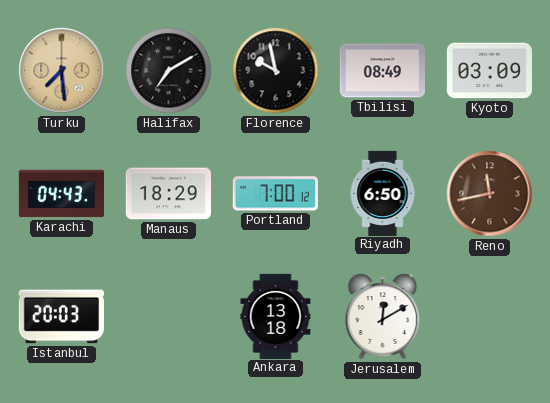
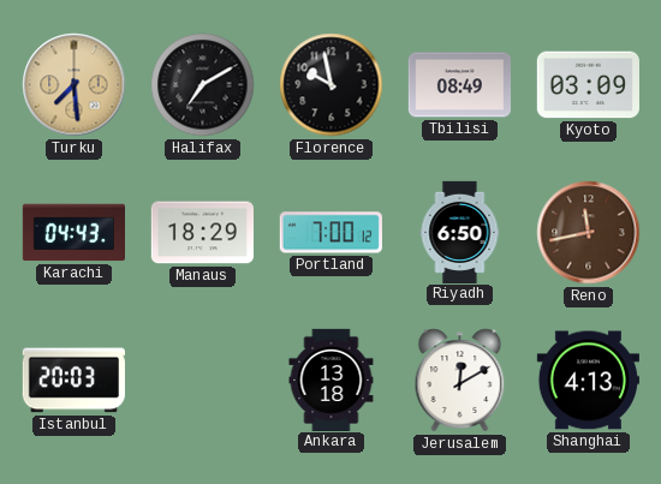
Shanghai: none -> 4:13
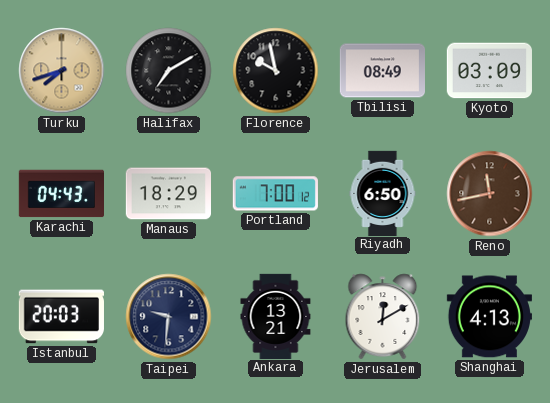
Turku: 7:29 -> 7:42
Taipei: none -> 9:31
Ankara: 13:18 -> 13:21
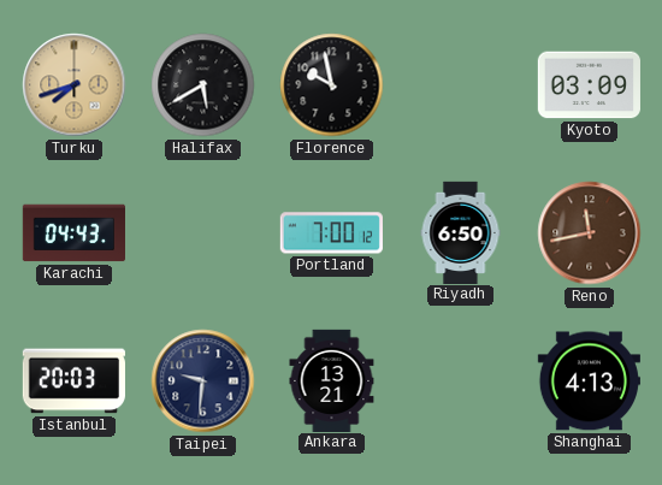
Halifax: 7:10 -> 5:40
Tbilisi: 08:49 -> none
Manaus: 18:29 -> none
Jerusalem: 12:10 -> none
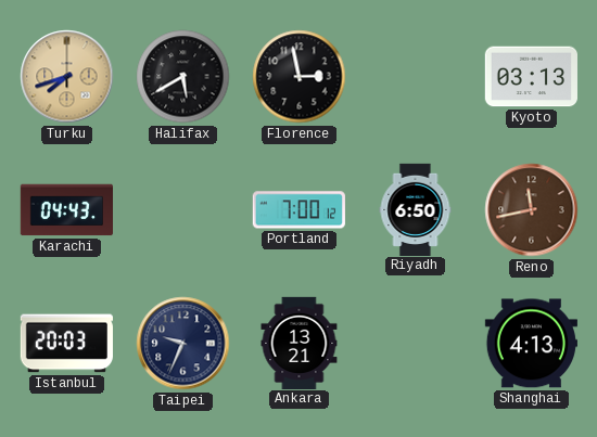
Florence: 9:58 -> 2:58
Kyoto: 03:09 -> 03:13
Taipei: 9:31 -> 9:34
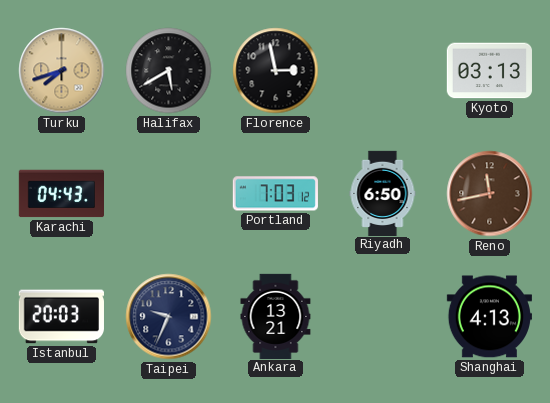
Portland: 7:00 -> 7:03
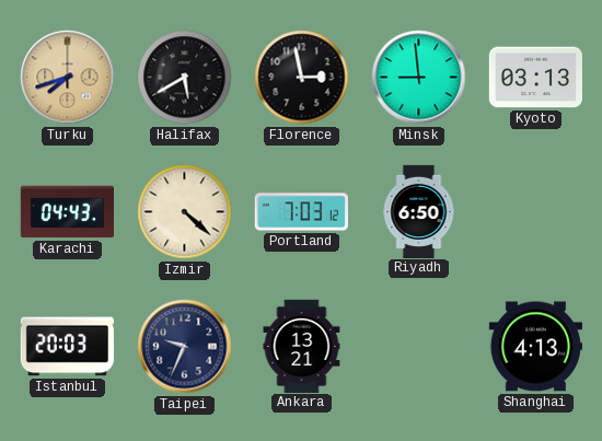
Minsk: none -> 8:59
Izmir: none -> 4:22
Reno: 11:43 -> none
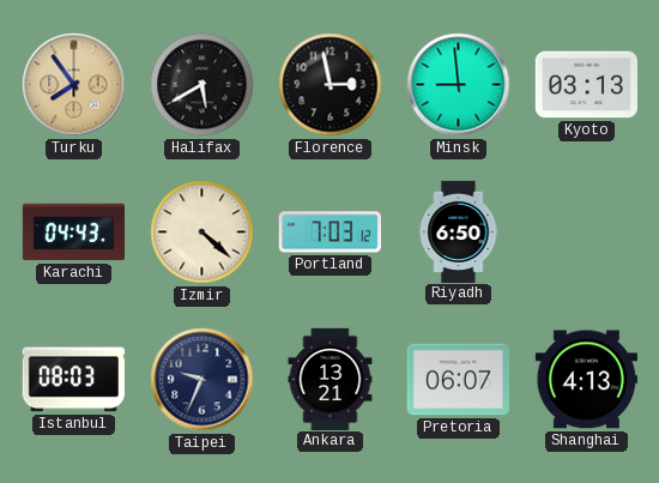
Turku: 7:42 -> 7:54
Istanbul: 20:03 -> 08:03
Pretoria: none -> 06:07
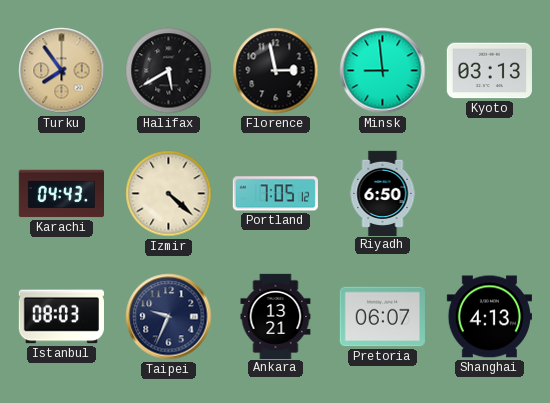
Portland: 7:03 -> 7:05
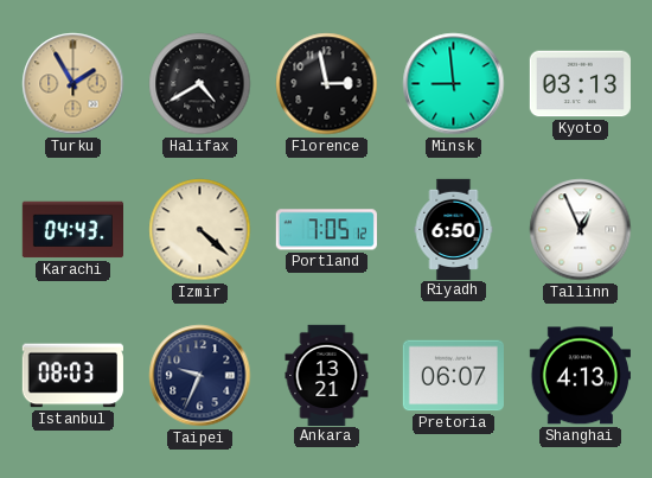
Turku: 7:54 -> 1:55
Halifax: 5:40 -> 4:40
Tallinn: none -> 12:56
